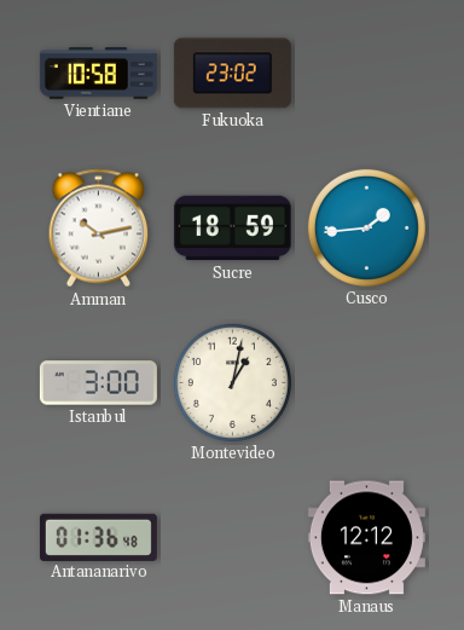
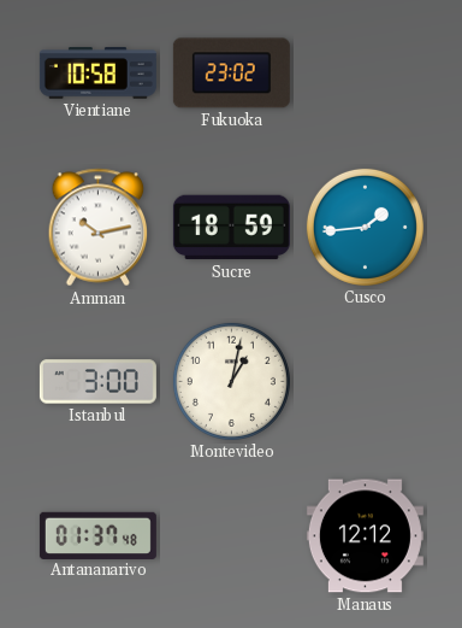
Antananarivo: 01:36 -> 01:37
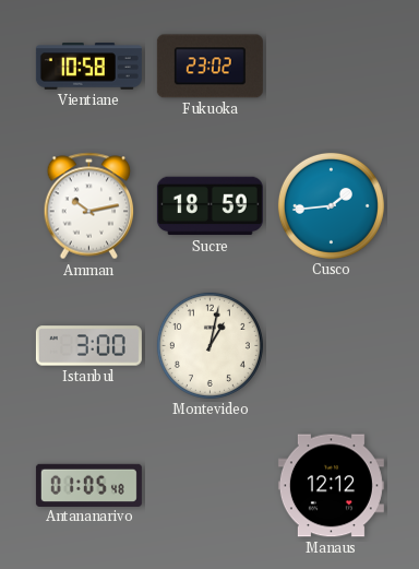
Antananarivo: 01:37 -> 01:05
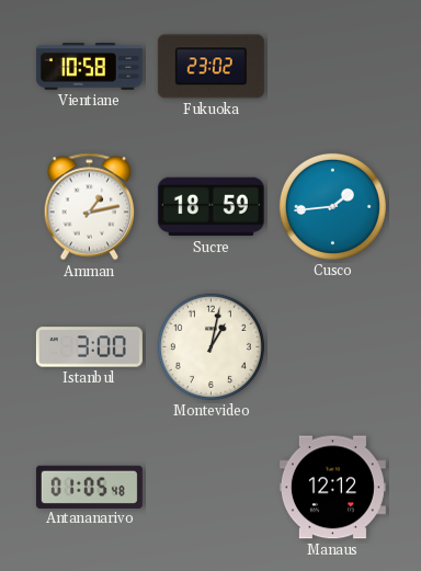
Amman: 10:13 -> 1:13
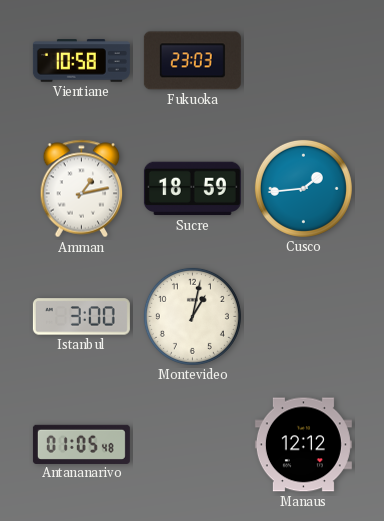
Fukuoka: 23:02 -> 23:03
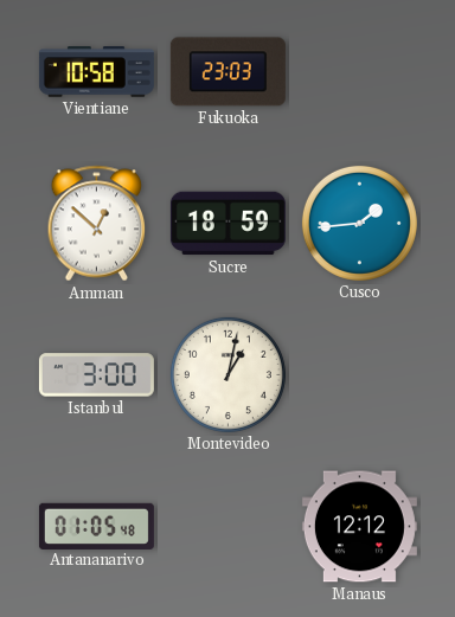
Amman: 1:13 -> 12:52
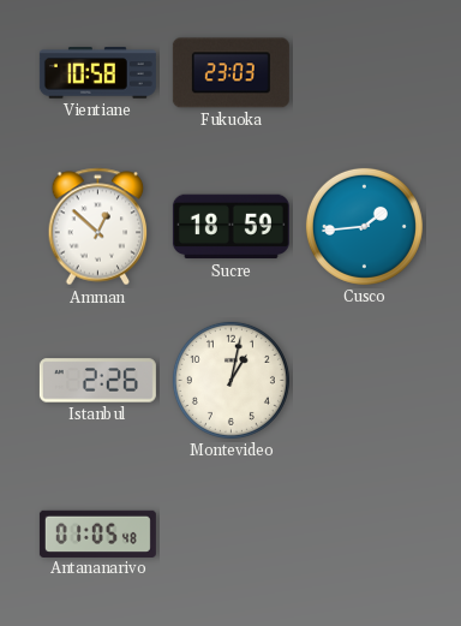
Istanbul: 3:00 -> 2:26
Manaus: 12:12 -> none
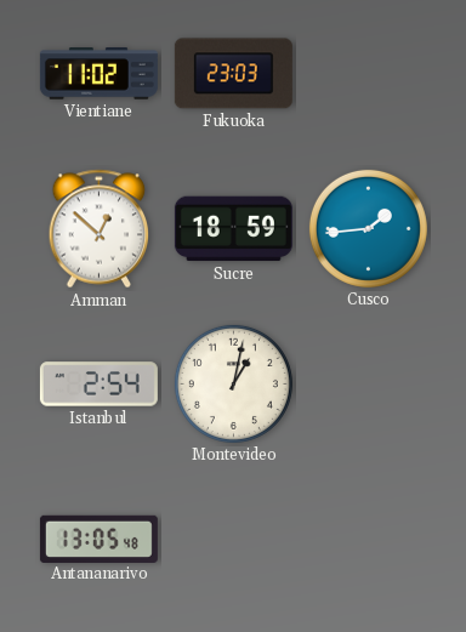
Vientiane: 10:58 -> 11:02
Istanbul: 2:26 -> 2:54
Antananarivo: 01:05 -> 13:05
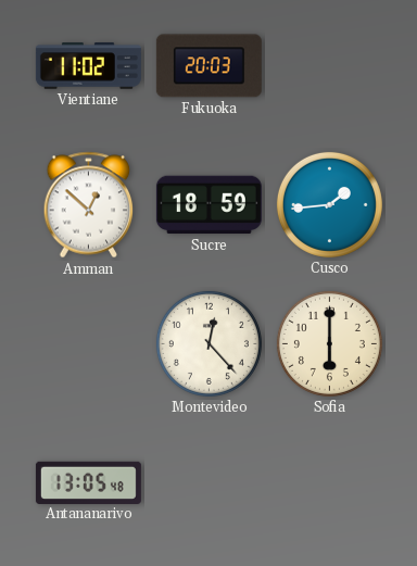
Fukuoka: 23:03 -> 20:03
Istanbul: 2:54 -> none
Montevideo: 1:02 -> 12:23
Sofia: none -> 6:00
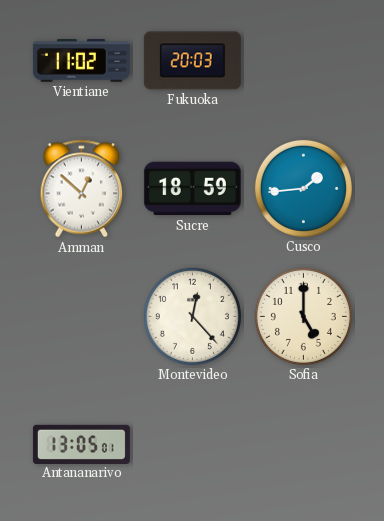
Sofia: 6:00 -> 5:00
Antananarivo: 13:05:48 -> 13:05:01
